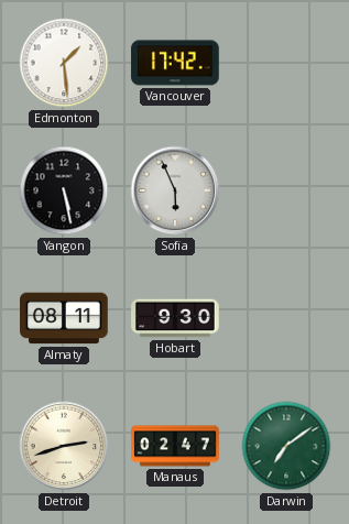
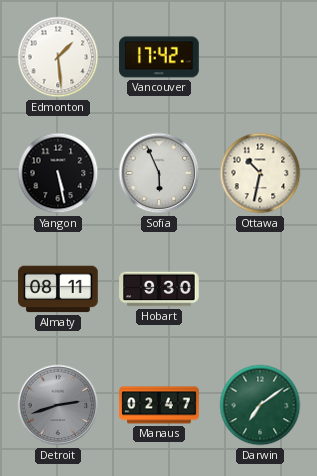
Ottawa: none -> 10:32
Detroit dial: cream -> grey
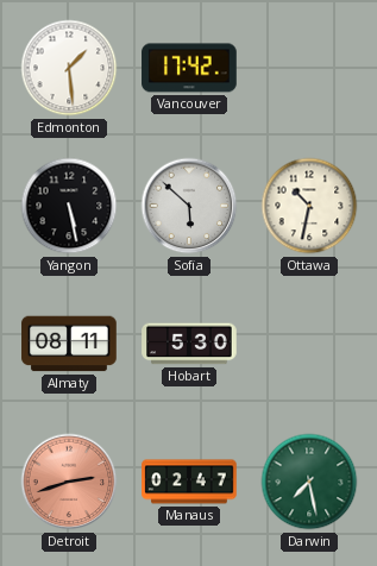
Sofia: 5:56 -> 5:52
Hobart: 9:30 -> 5:30
Detroit dial: grey -> salmon
Darwin: 7:09 -> 7:28
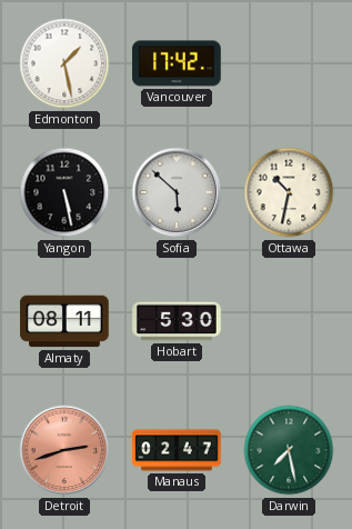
Edmonton: 1:29 -> 1:28
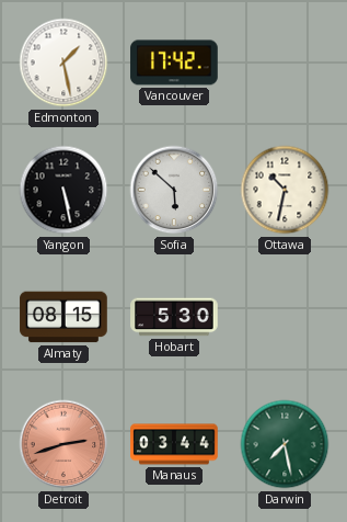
Almaty: 08:11 -> 08:15
Manaus: 02:47 -> 03:44
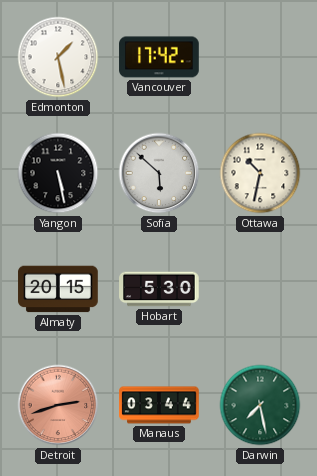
Almaty: 08:15 -> 20:15
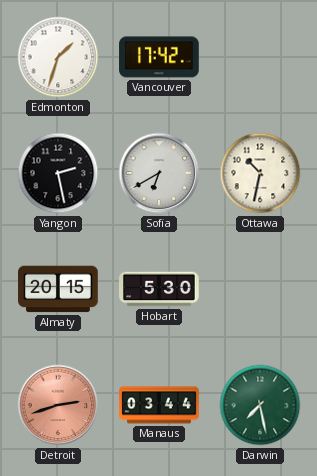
Edmonton: 1:28 -> 1:33
Yangon: 5:28 -> 2:28
Sofia: 5:52 -> 6:40
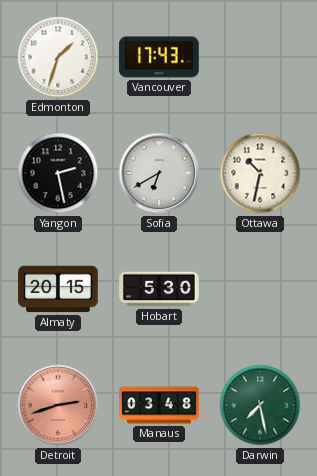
Vancouver: 17:42 -> 17:43
Manaus: 03:44 -> 03:48
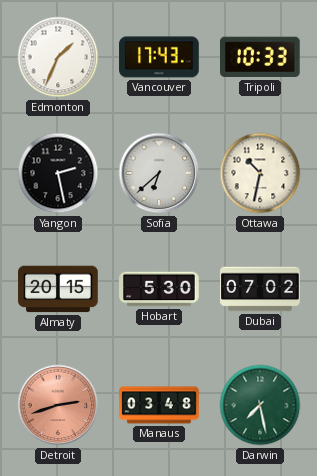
Edmonton: 1:33 -> 1:34
Tripoli: none -> 10:33
Sofia: 6:40 -> 6:38
Dubai: none -> 07:02
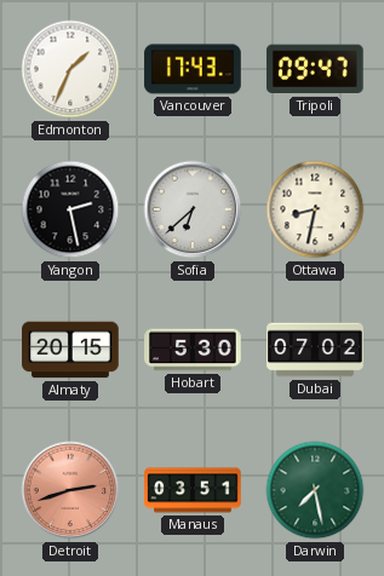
Tripoli: 10:33 -> 09:47
Ottawa: 10:32 -> 8:32
Manaus: 03:48 -> 03:51
